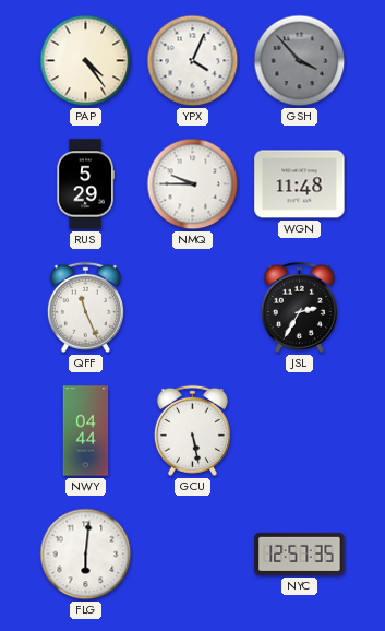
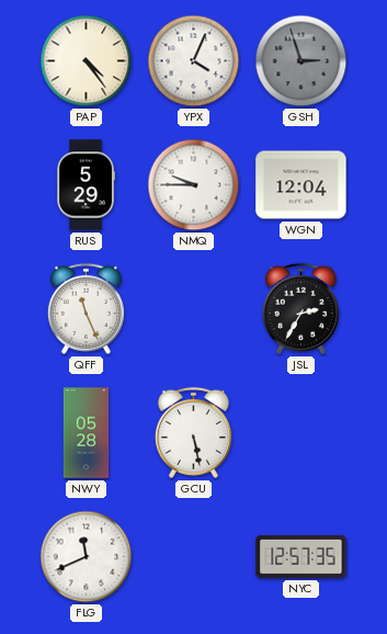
GSH: 3:53 -> 2:57
WGN: 11:48 -> 12:04
NWY: 04:44 -> 05:28
FLG: 6:01 -> 11:41
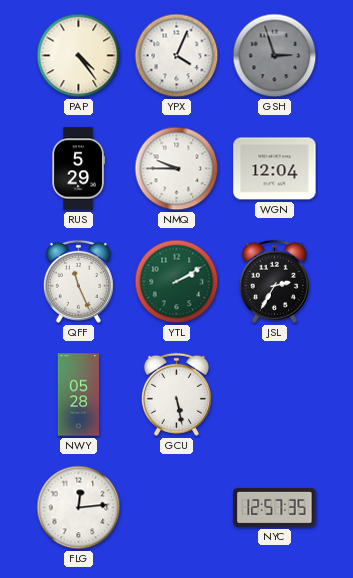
YTL: none -> 2:10
FLG: 11:41 -> 12:14
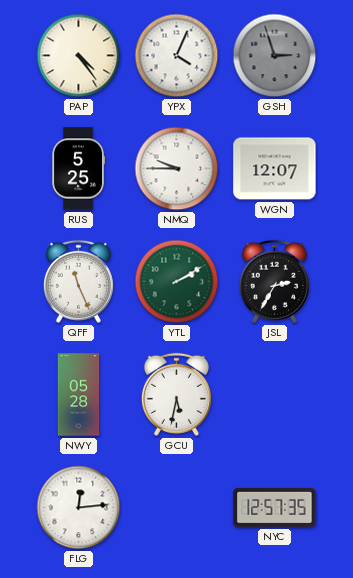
RUS: 5:29 -> 5:25
WGN: 12:04 -> 12:07
GCU: 5:28 -> 5:32
